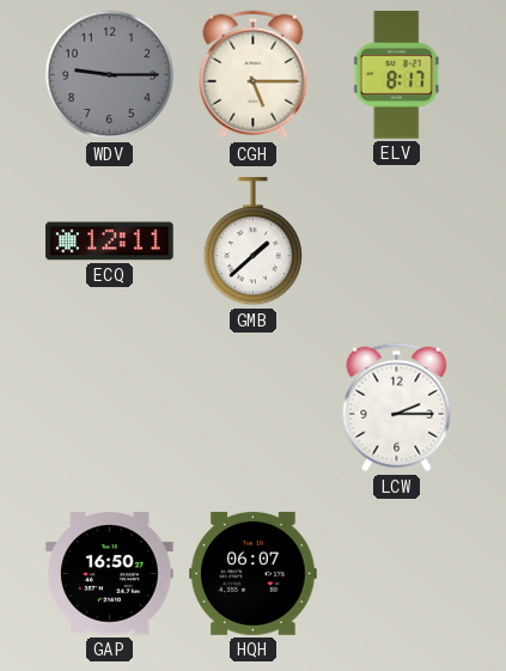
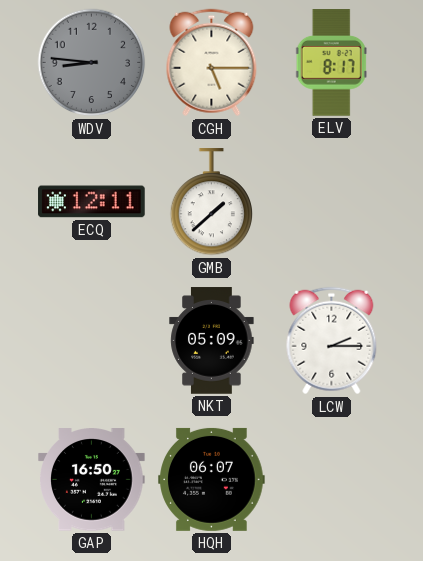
WDV: 9:15 -> 8:46
NKT: none -> 05:09
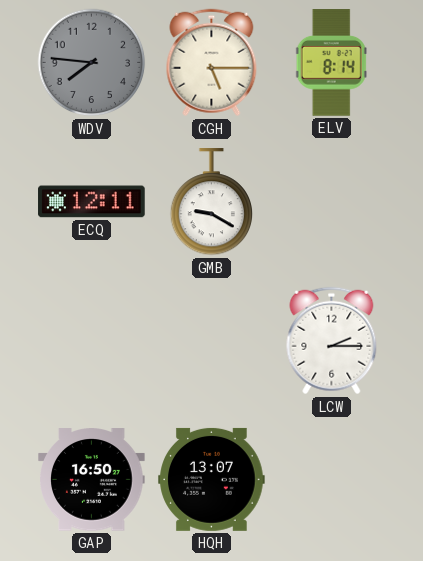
WDV: 8:46 -> 7:46
ELV: 8:17 -> 8:14
GMB: 1:38 -> 9:20
NKT: 05:09 -> none
HQH: 06:07 -> 13:07
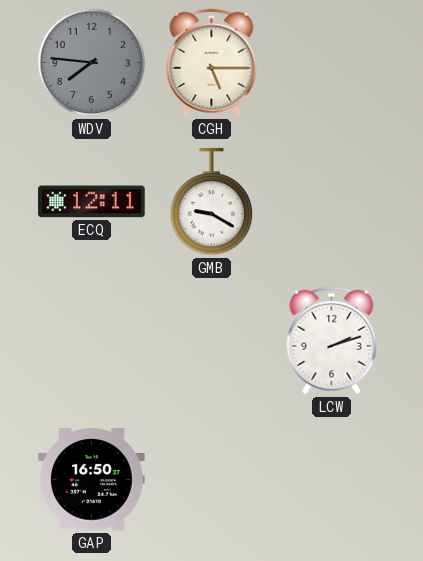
ELV: 8:14 -> none
LCW: 2:15 -> 2:12
HQH: 13:07 -> none
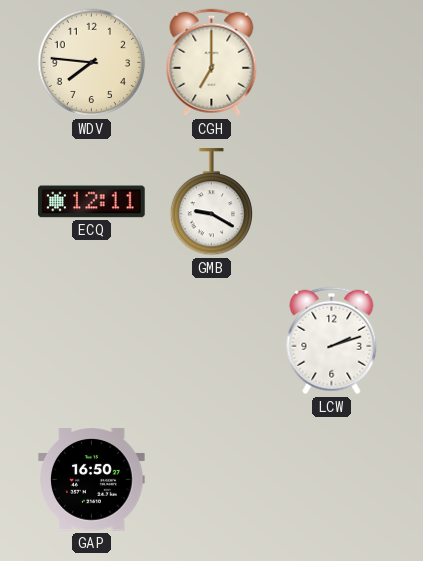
WDV dial: grey -> cream
CGH: 5:15 -> 7:00
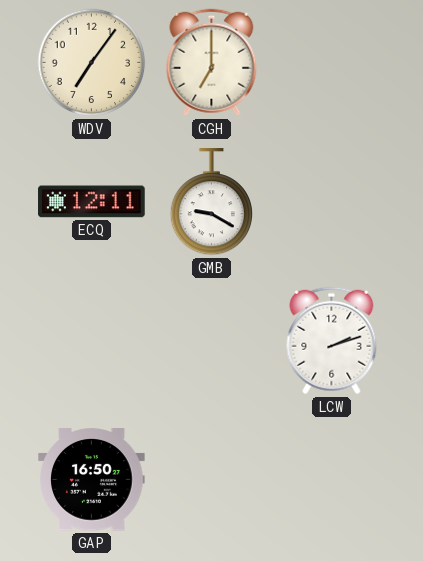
WDV: 7:46 -> 7:06
